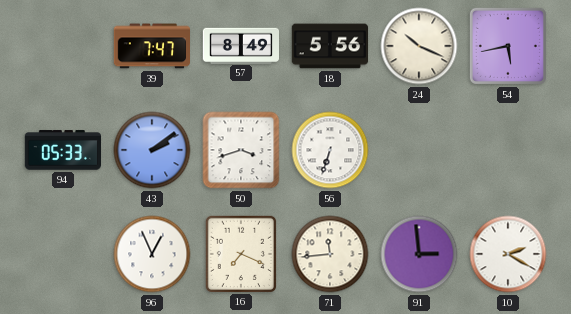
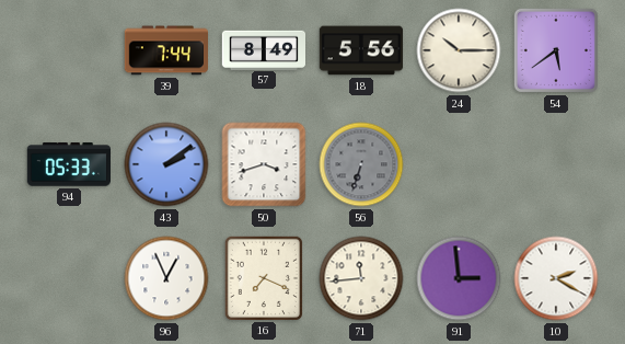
39: 7:47 -> 7:44
24: 10:19 -> 10:15
54: 5:43 -> 5:39
56 dial: white -> grey
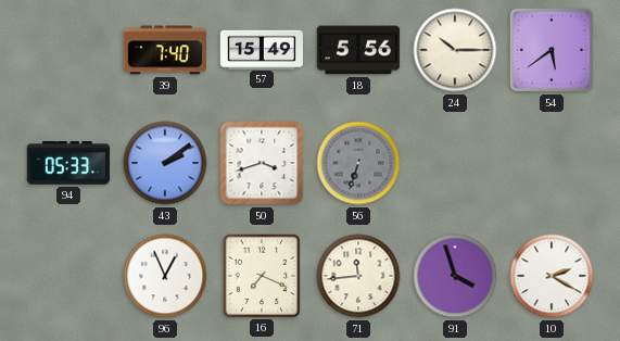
39: 7:44 -> 7:40
57: 8:49 -> 15:49
91: 2:59 -> 3:57
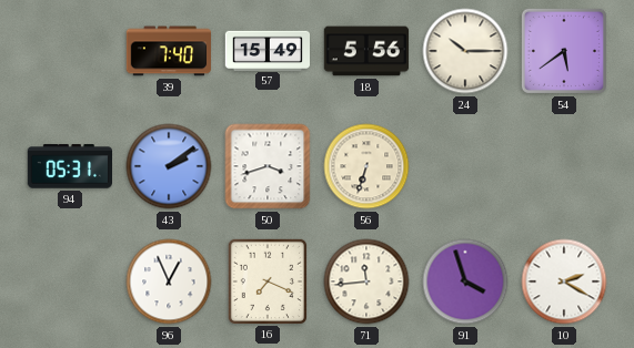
94: 05:33 -> 05:31
56 dial: grey -> cream
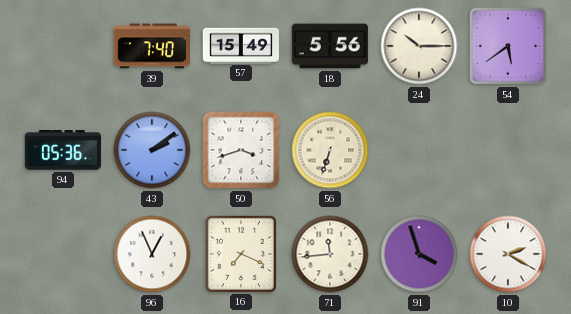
94: 05:31 -> 05:36
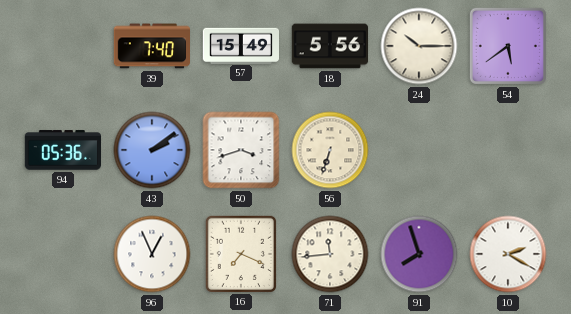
91: 3:57 -> 7:57
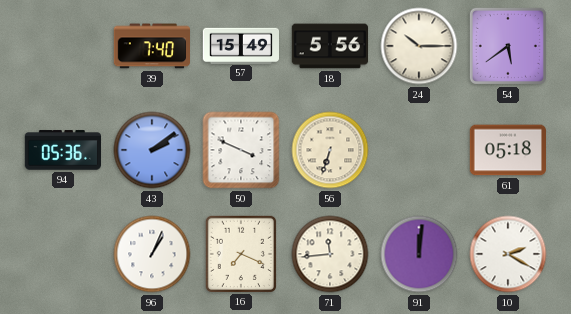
50: 3:42 -> 3:49
61: none -> 05:18
96: 12:56 -> 1:04
91: 7:57 -> 12:01
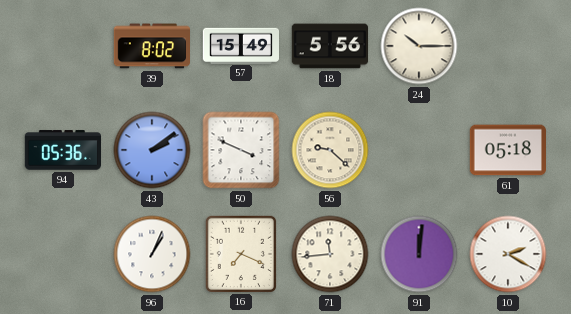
39: 7:40 -> 8:02
54: 5:39 -> none
56: 6:33 -> 9:22
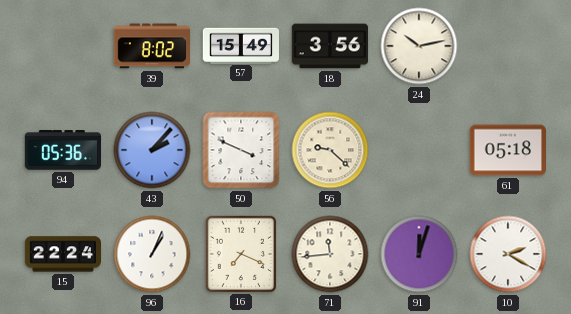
18: 5:56 -> 3:56
24: 10:15 -> 10:13
43: 2:09 -> 2:07
15: none -> 22:24
91: 12:01 -> 12:03
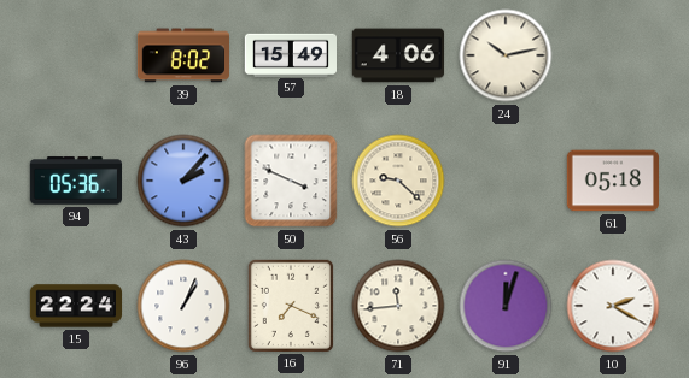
18: 3:56 -> 4:06
